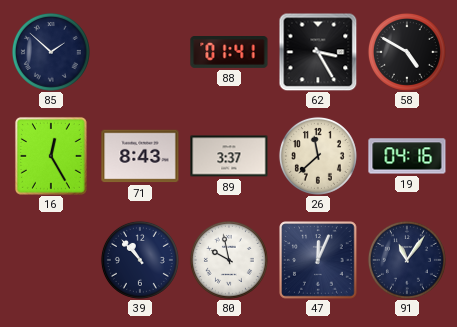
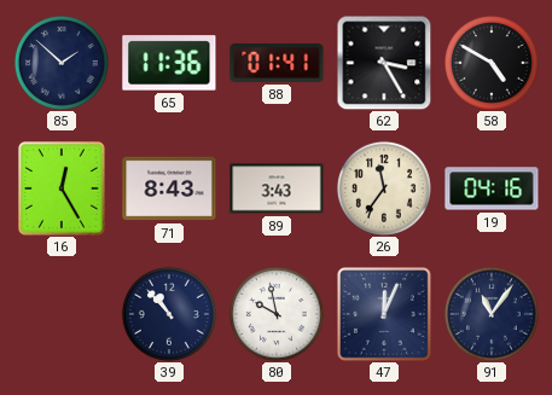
65: none -> 11:36
89: 3:37 -> 3:43
26: 11:38 -> 11:36
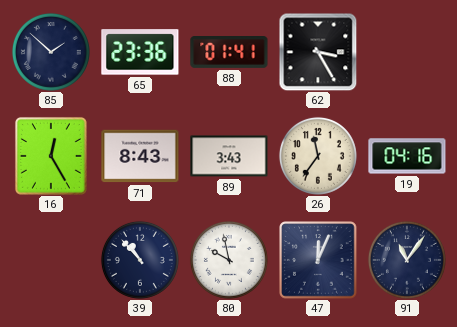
65: 11:36 -> 23:36
58: 4:50 -> none
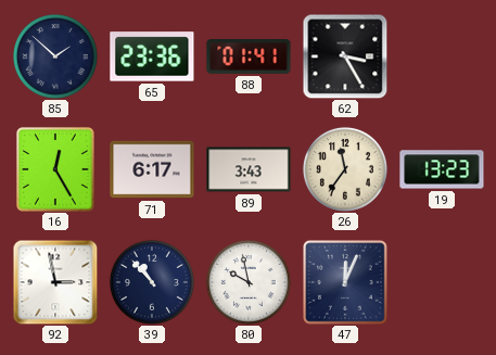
71: 8:43 -> 6:17
19: 04:16 -> 13:23
92: none -> 2:58
91: 11:06 -> none
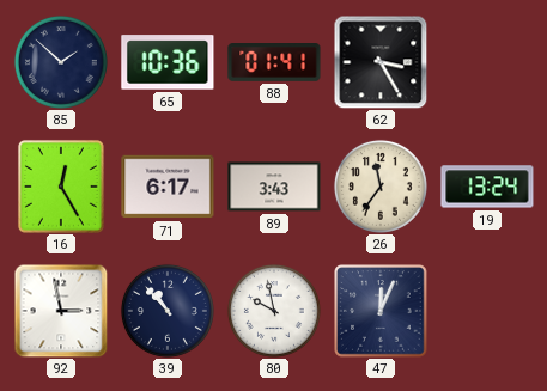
65: 23:36 -> 10:36
19: 13:23 -> 13:24
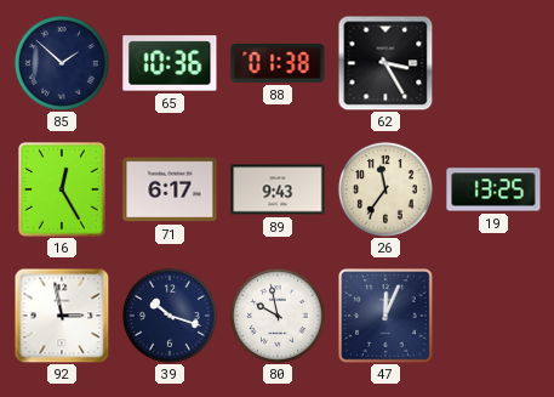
88: 01:41 -> 01:38
89: 3:43 -> 9:43
19: 13:24 -> 13:25
39: 10:53 -> 10:18
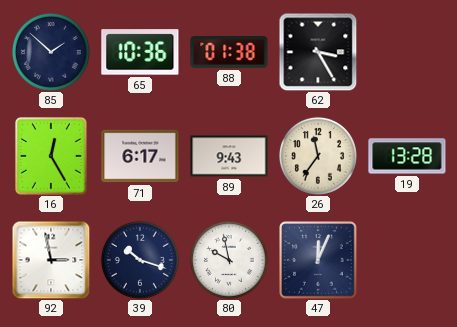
19: 13:25 -> 13:28
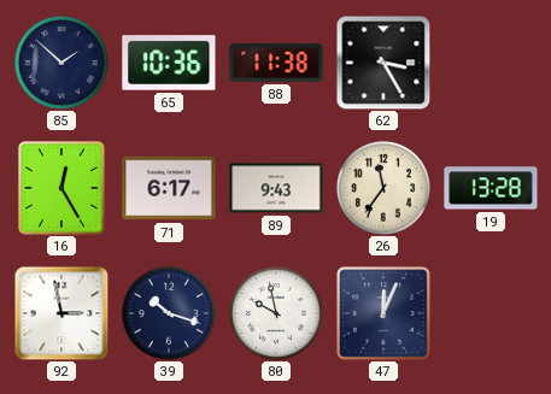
88: 01:38 -> 11:38
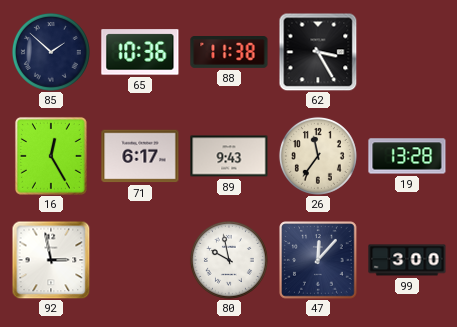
39: 10:18 -> none
47: 12:04 -> 12:07
99: none -> 3:00
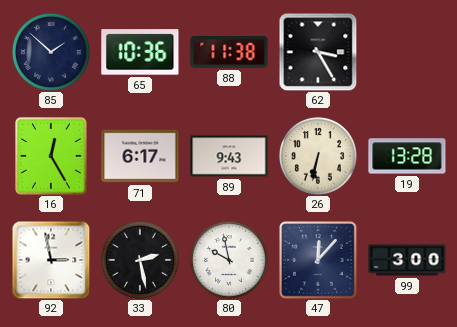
26: 11:36 -> 6:32
33: none -> 2:28
